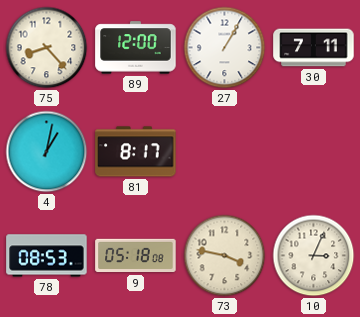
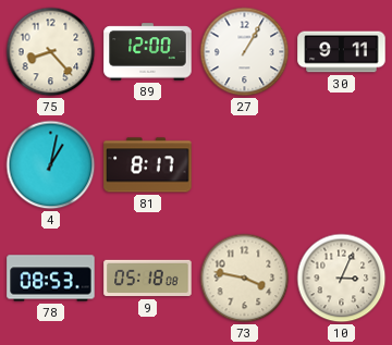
30: 7:11 -> 9:11
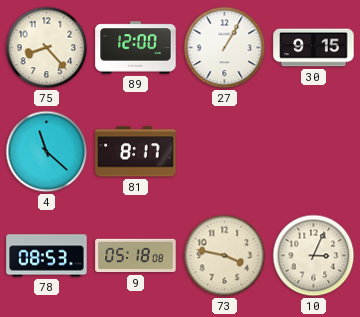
30: 9:11 -> 9:15
4: 1:02 -> 11:22
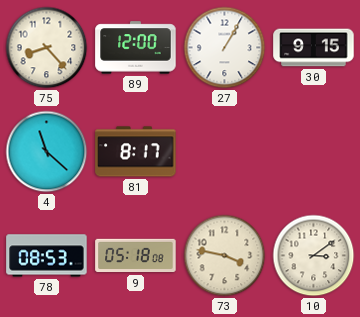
10: 3:04 -> 3:09
